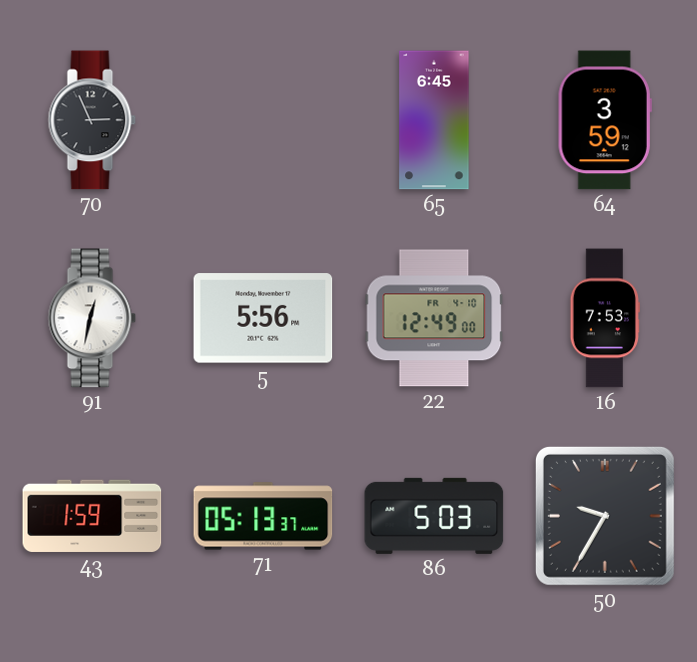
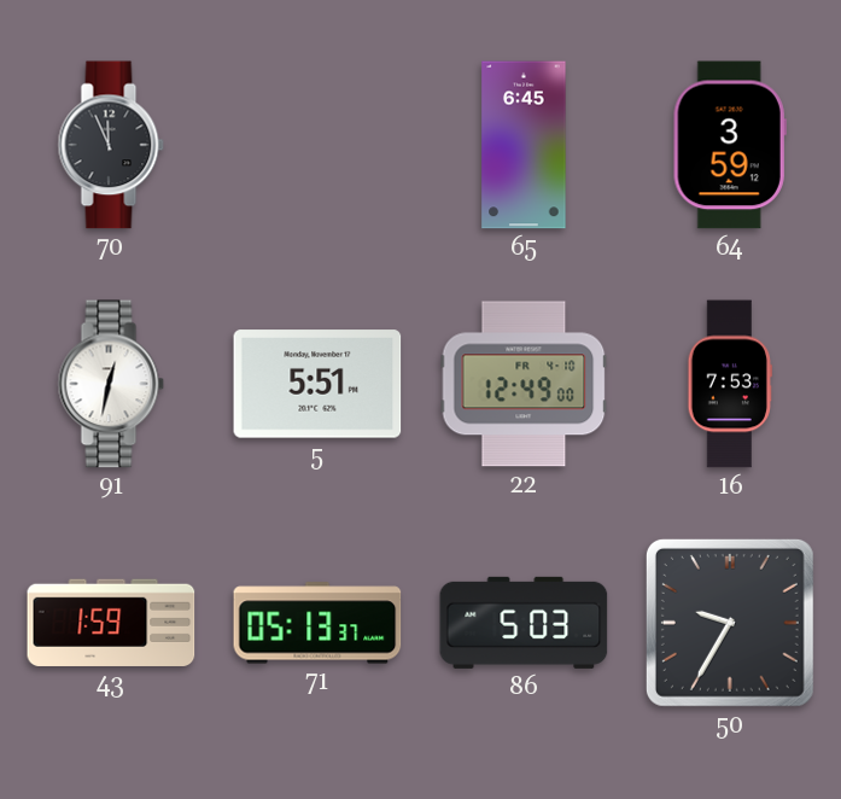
70: 2:56 -> 11:56
5: 5:56 -> 5:51
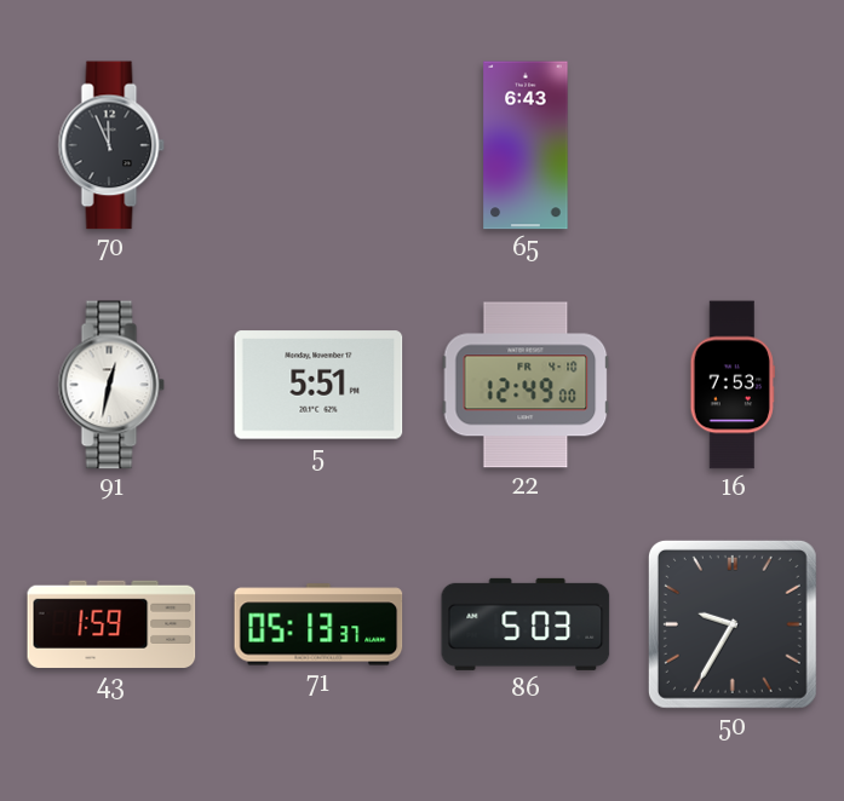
65: 6:45 -> 6:43
64: 3:59 -> none
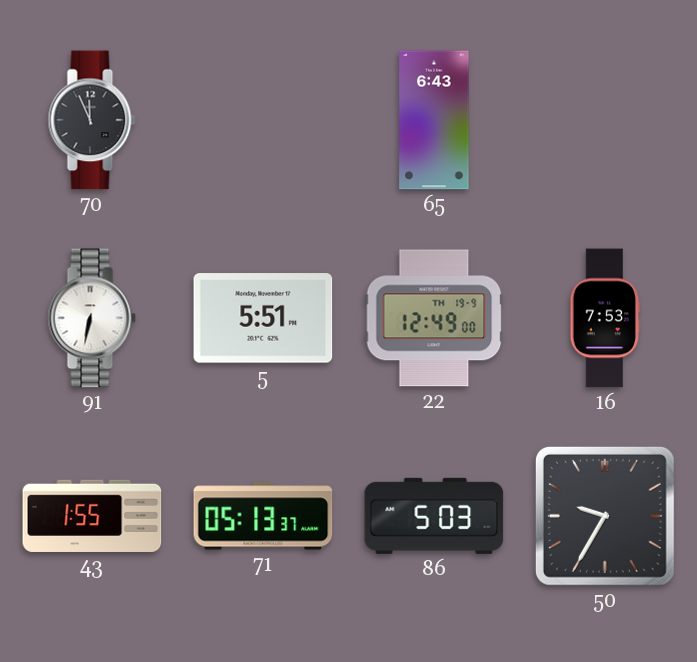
91: 12:32 -> 6:32
22 date: FR 4-10 -> TH 19-9
43: 1:59 -> 1:55
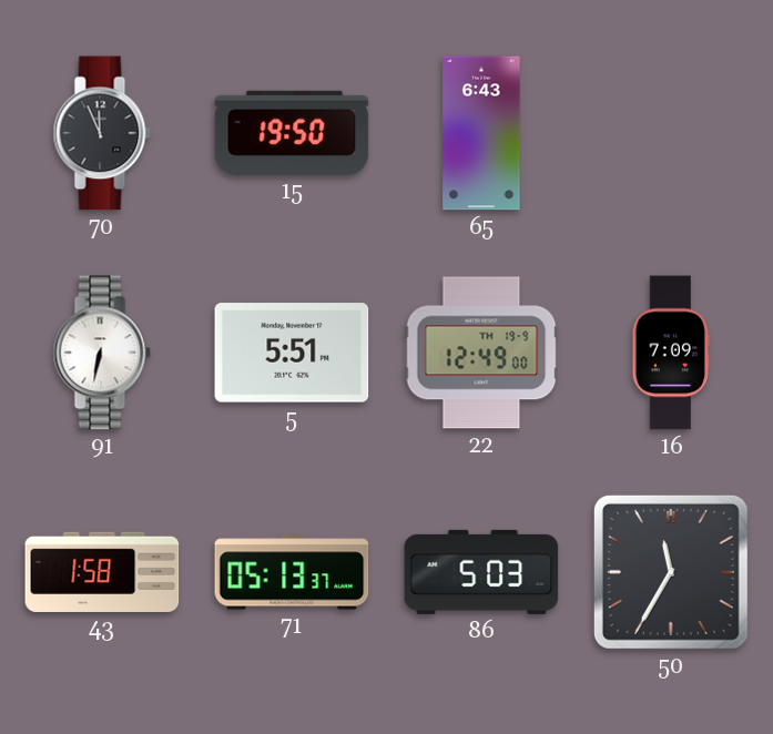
15: none -> 19:50
16: 7:53 -> 7:09
43: 1:55 -> 1:58
50: 9:35 -> 11:35
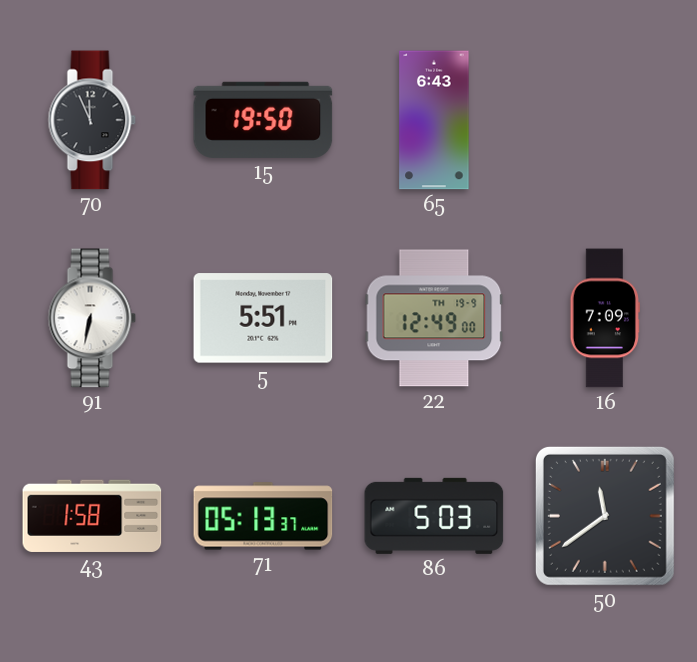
50: 11:35 -> 11:39
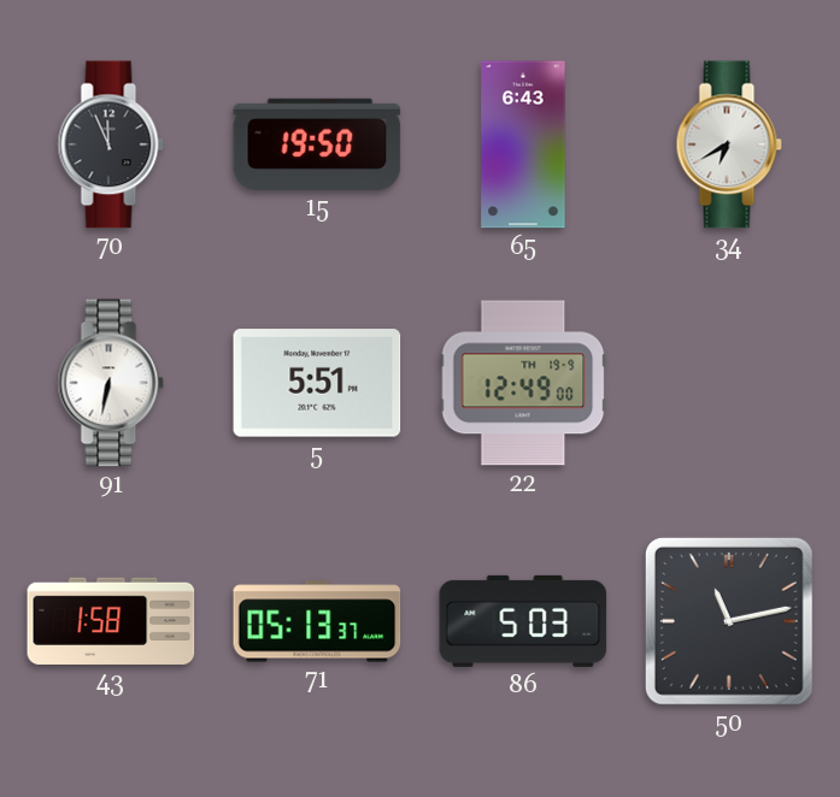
34: none -> 6:40
16: 7:09 -> none
50: 11:39 -> 11:13
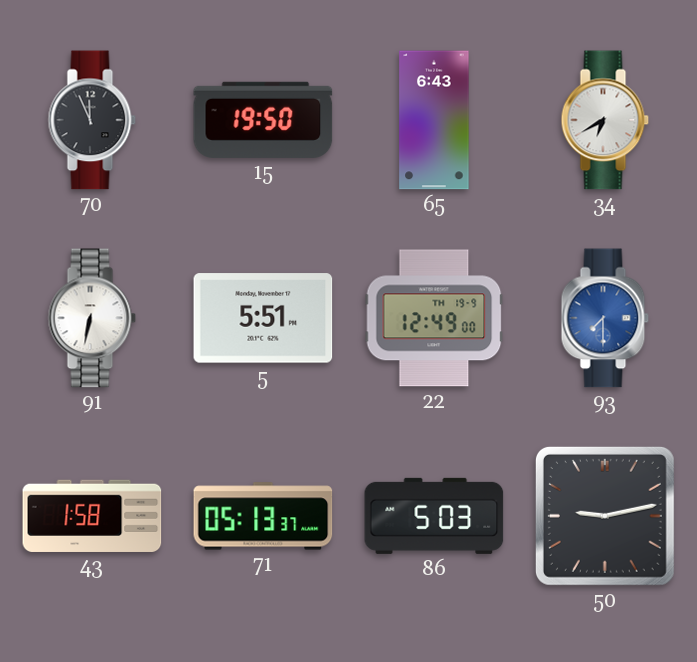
93: none -> 7:30
50: 11:13 -> 9:13
